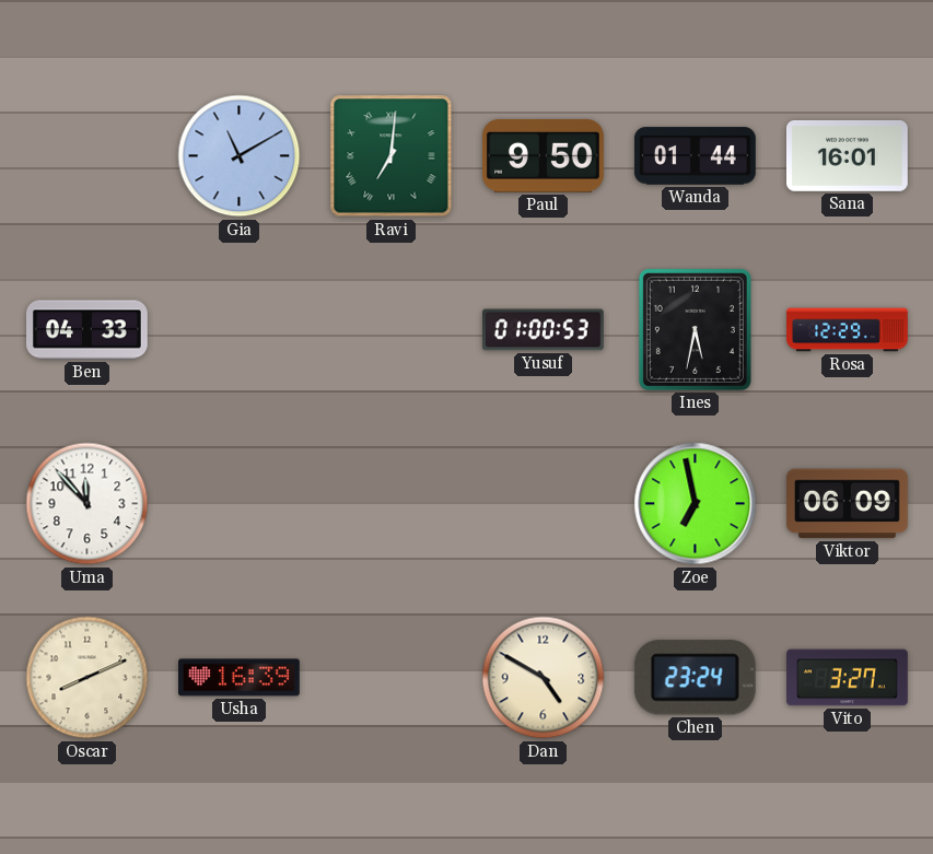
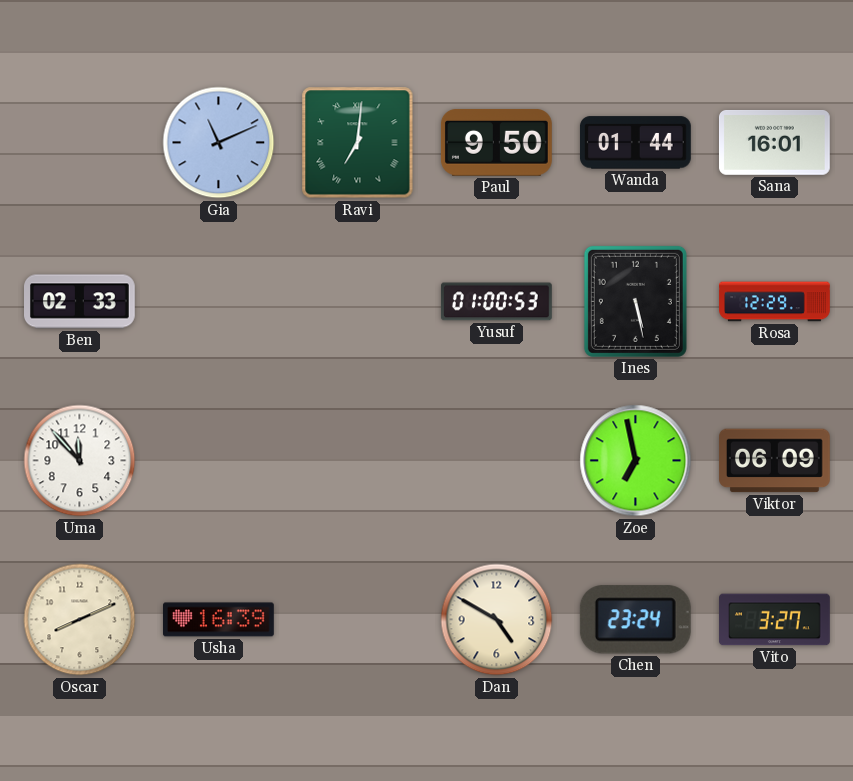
Gia: 11:10 -> 11:11
Ben: 04:33 -> 02:33
Ines: 5:32 -> 5:28
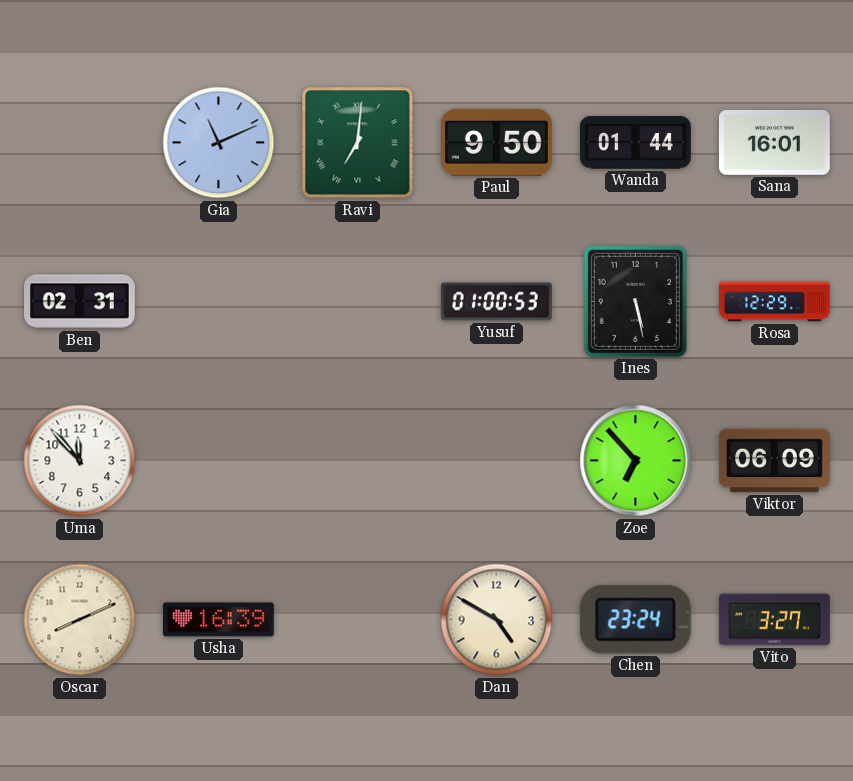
Ben: 02:33 -> 02:31
Zoe: 6:58 -> 6:53
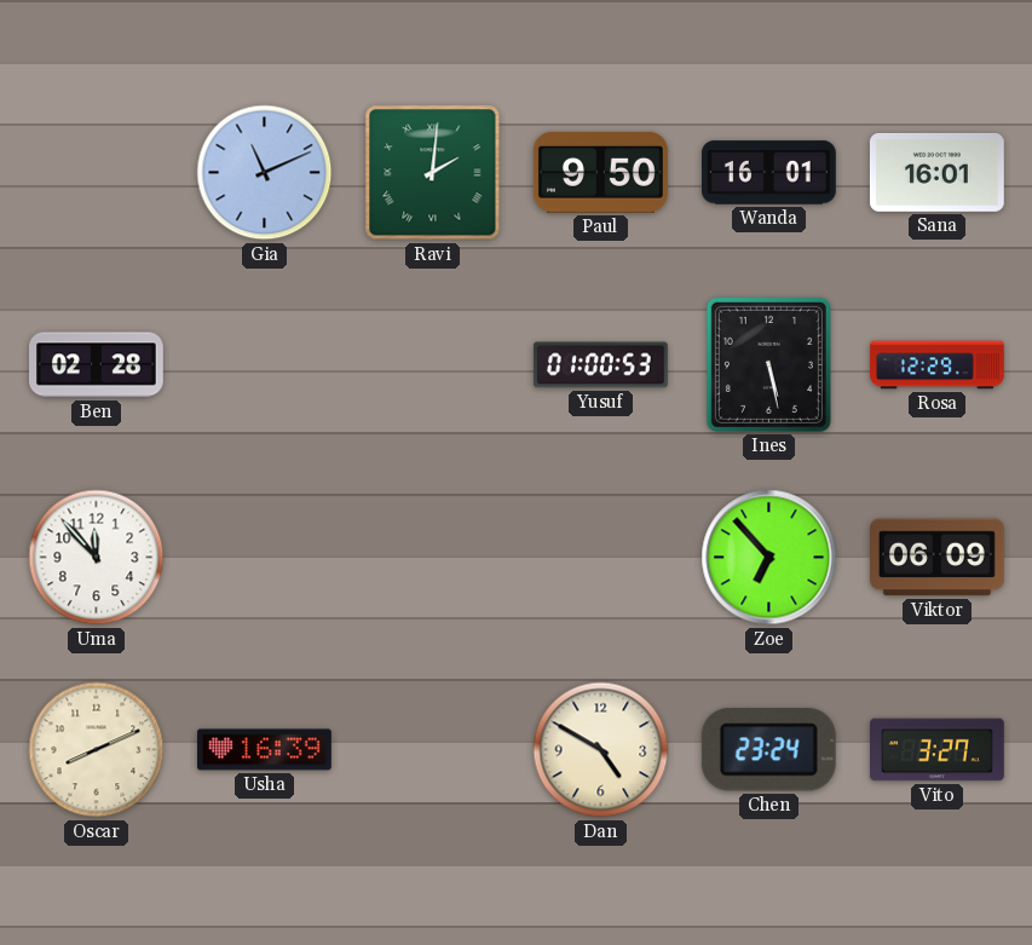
Ravi: 7:01 -> 2:01
Wanda: 01:44 -> 16:01
Ben: 02:31 -> 02:28
